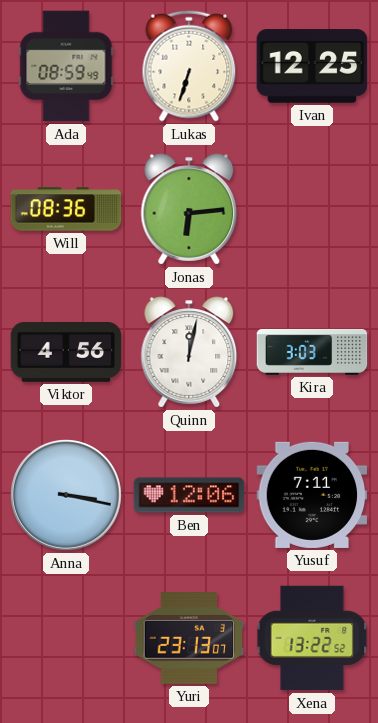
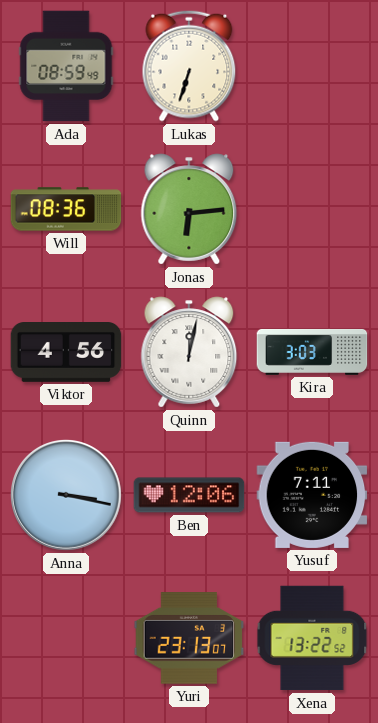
Ivan: 12:25 -> none
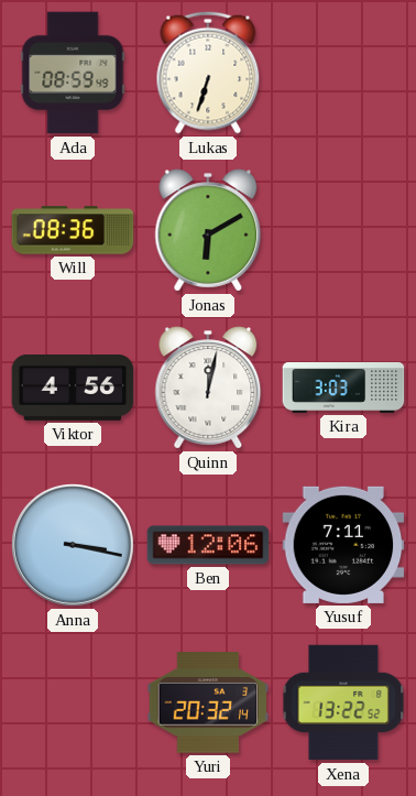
Jonas: 6:14 -> 6:10
Yuri: 23:13 -> 20:32
